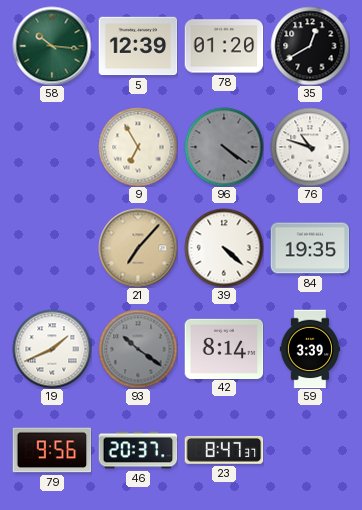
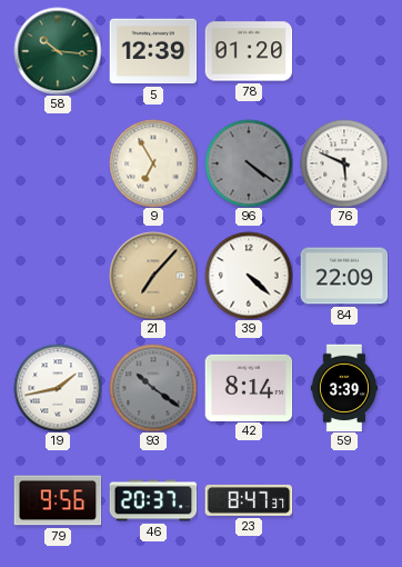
35: 12:40 -> none
76: 10:48 -> 5:49
84: 19:35 -> 22:09
19: 1:41 -> 1:43
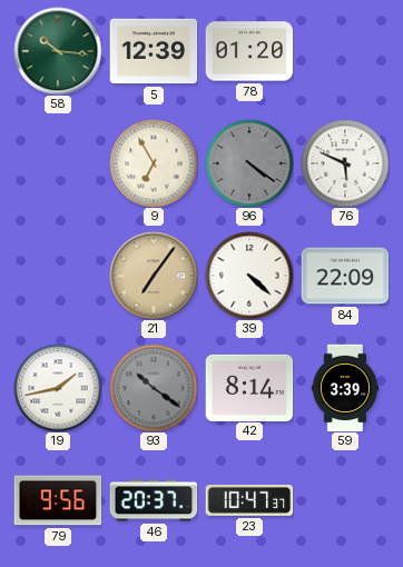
21: 7:07 -> 7:06
23: 8:47 -> 10:47
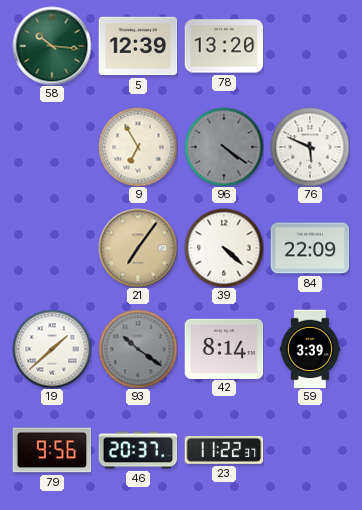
78: 01:20 -> 13:20
19: 1:43 -> 1:38
23: 10:47 -> 11:22
